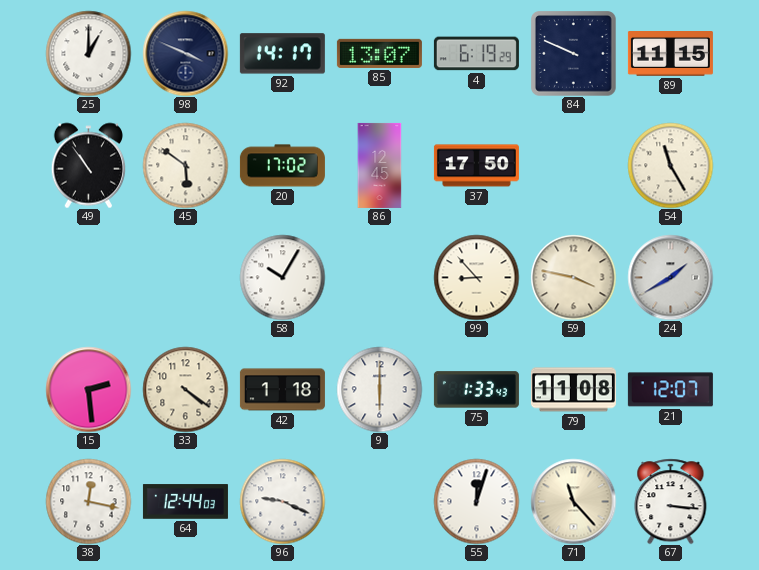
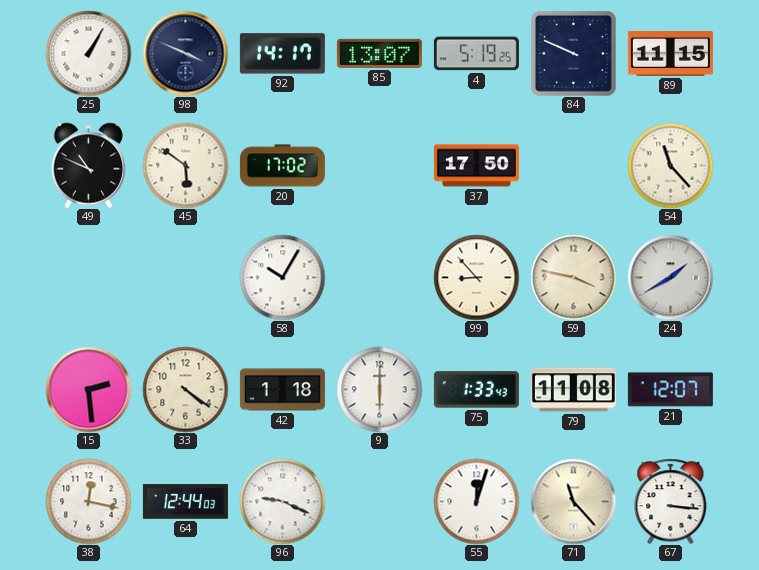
25: 1:00 -> 1:05
4: 6:19 -> 5:19
49: 10:54 -> 10:49
86: 12:45 -> none
54: 11:25 -> 11:23
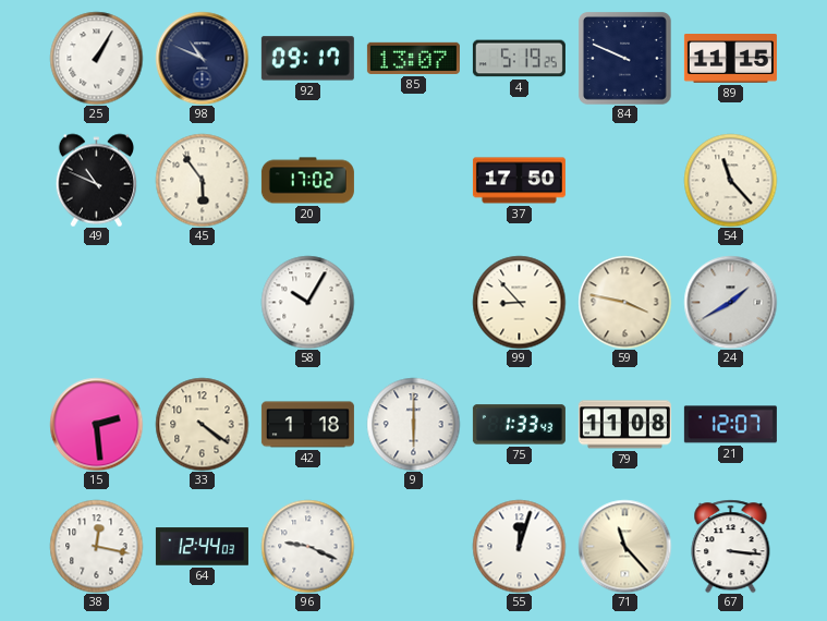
98: 3:49 -> 10:49
92: 14:17 -> 09:17
45: 5:51 -> 5:54
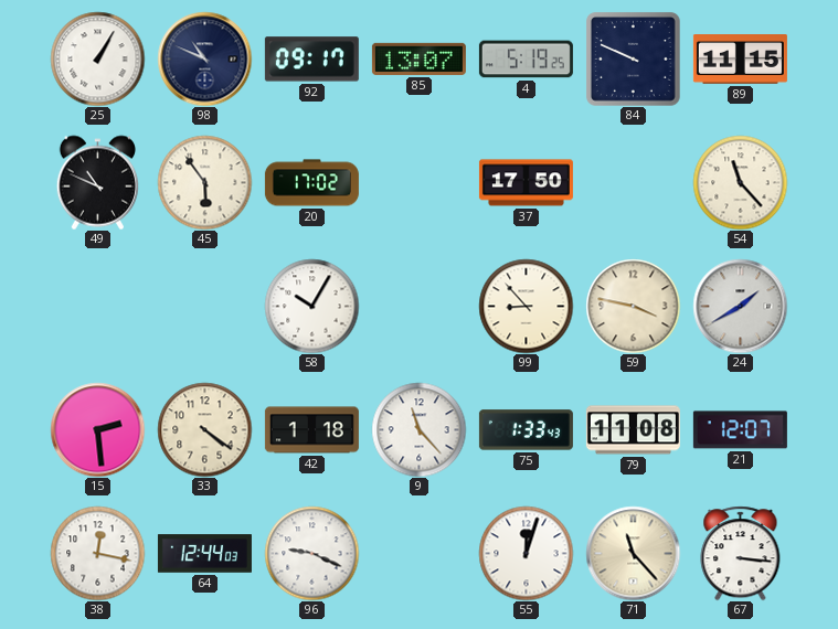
9: 6:00 -> 11:23
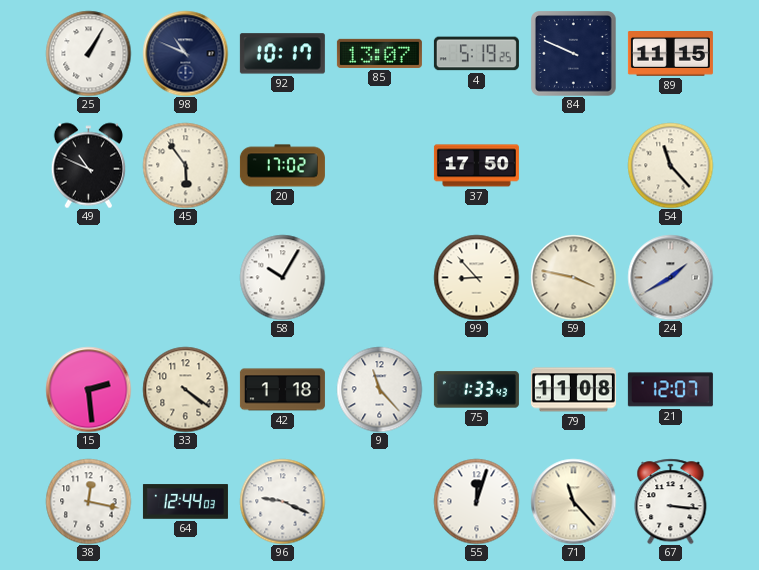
92: 09:17 -> 10:17
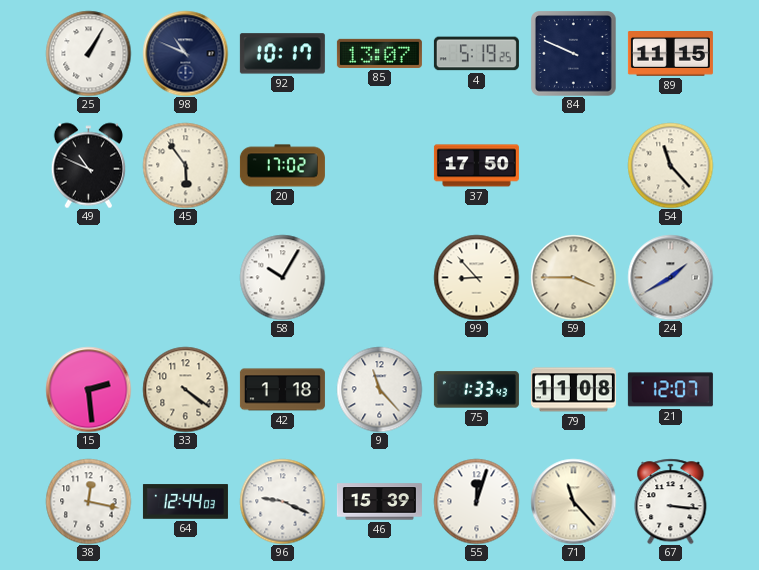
59: 3:47 -> 3:45
46: none -> 15:39
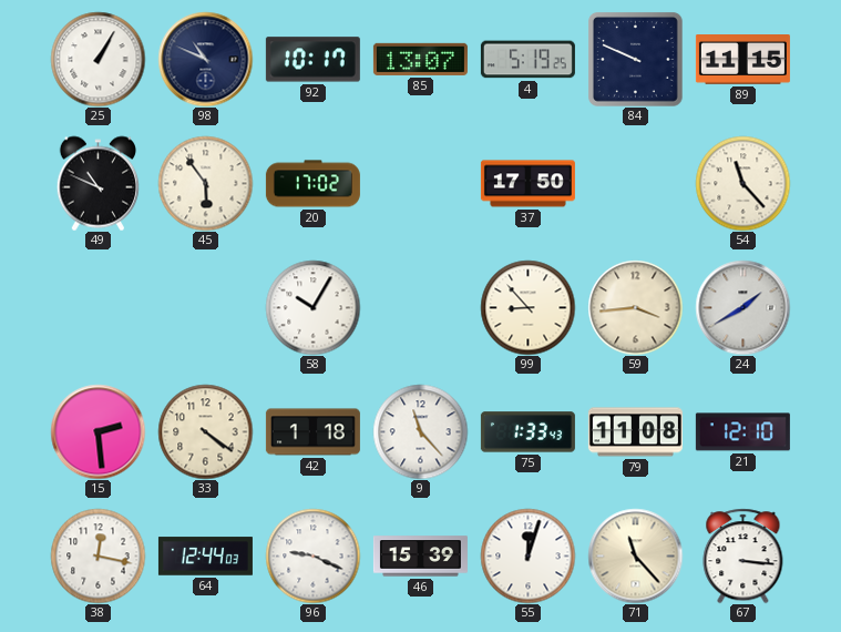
59: 3:45 -> 3:44
21: 12:07 -> 12:10
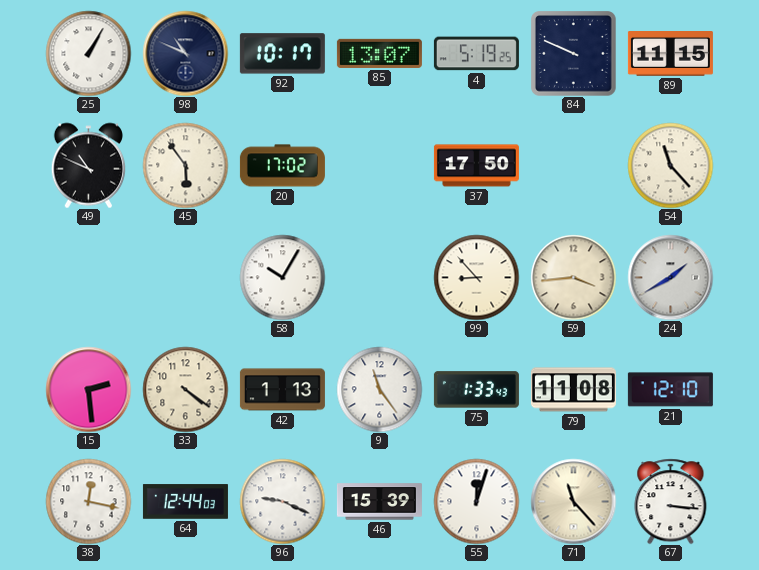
42: 1:18 -> 1:13
9: 11:23 -> 11:24
